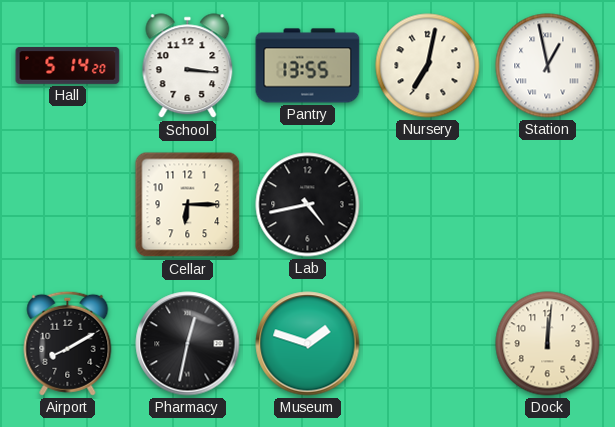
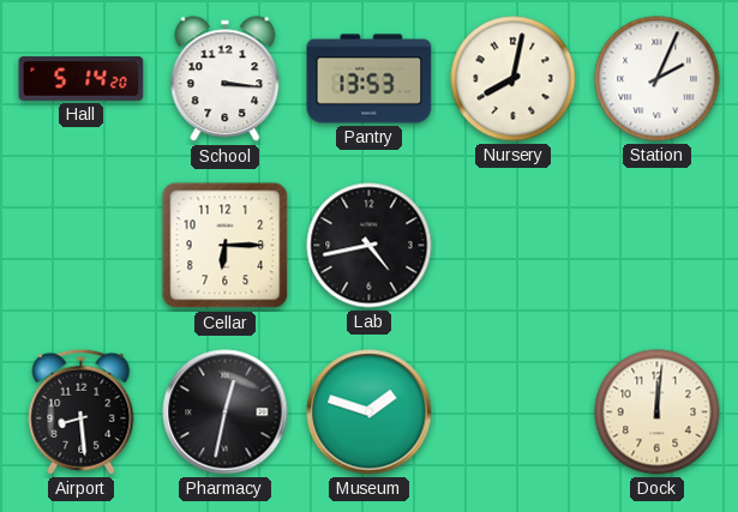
Pantry: 13:55 -> 13:53
Nursery: 7:02 -> 8:02
Station: 12:58 -> 2:04
Airport: 8:10 -> 8:29
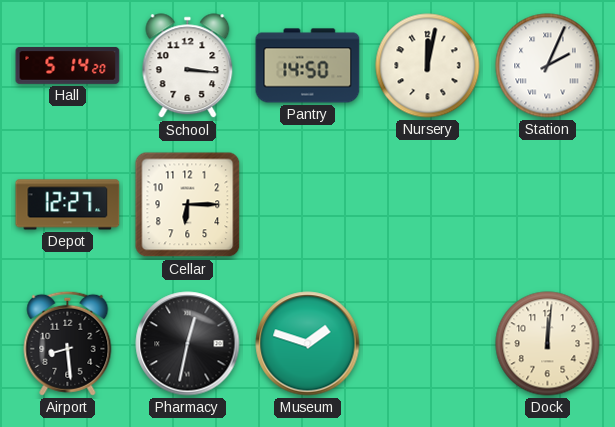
Pantry: 13:53 -> 14:50
Nursery: 8:02 -> 12:02
Depot: none -> 12:27
Lab: 4:43 -> none
